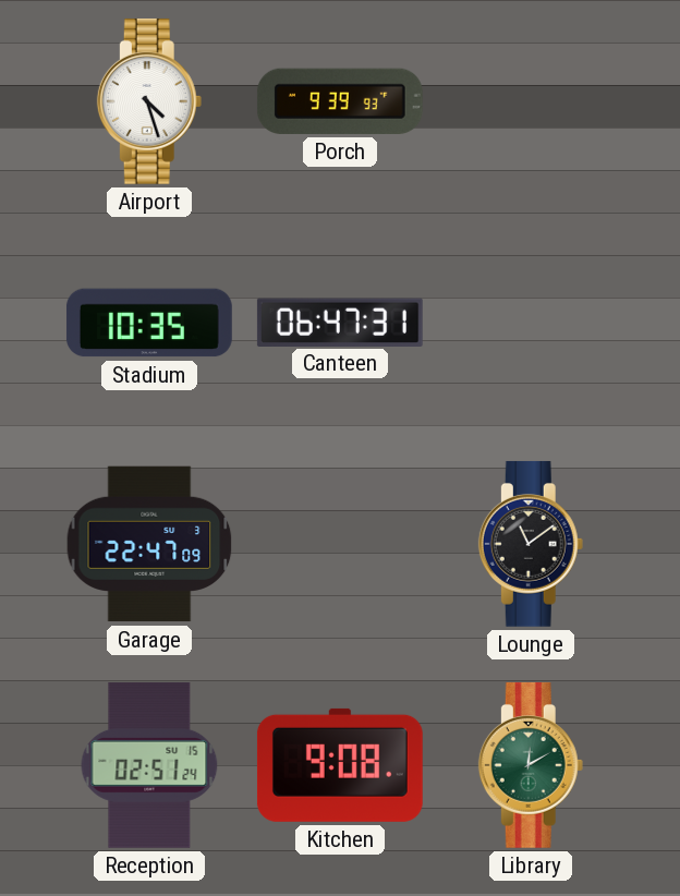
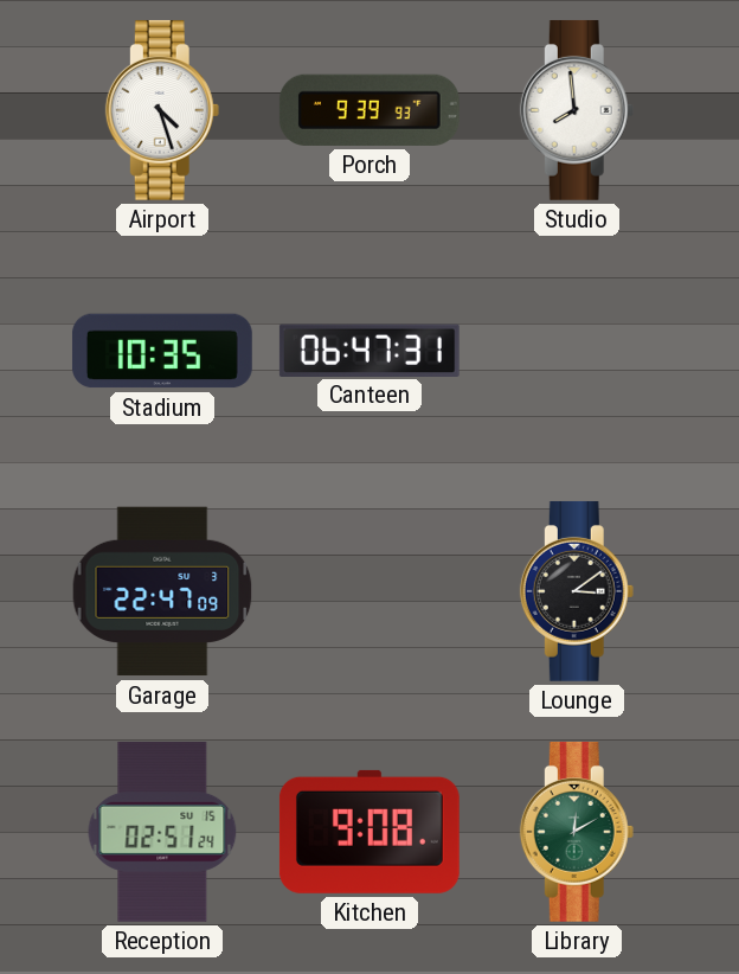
Studio: none -> 7:59
Lounge: 11:09 -> 3:09
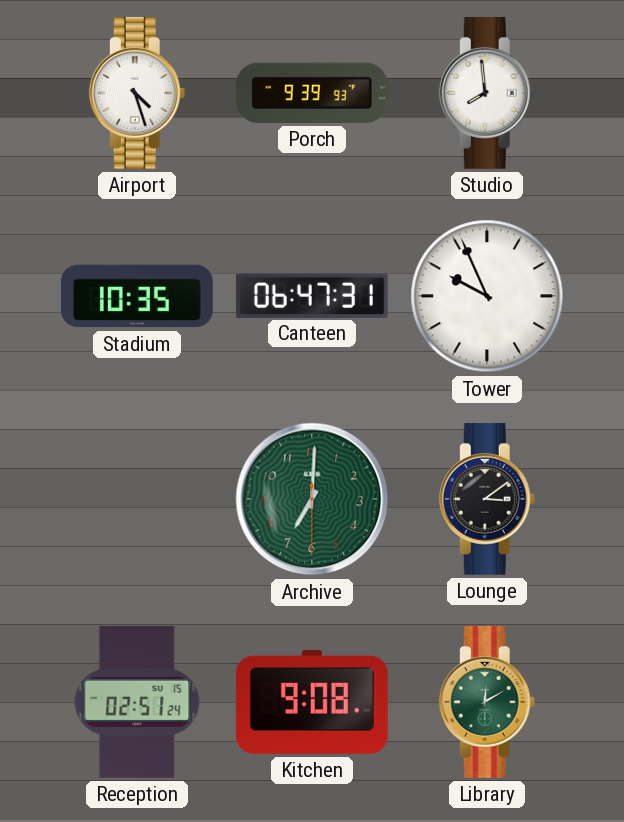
Tower: none -> 9:56
Garage: 22:47 -> none
Archive: none -> 7:00
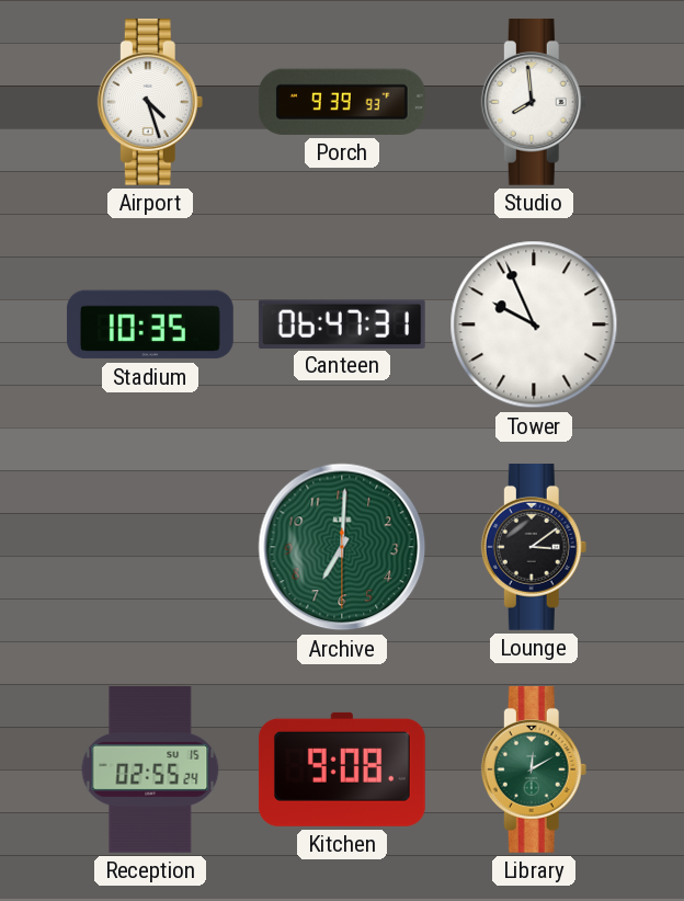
Reception: 02:51 -> 02:55
